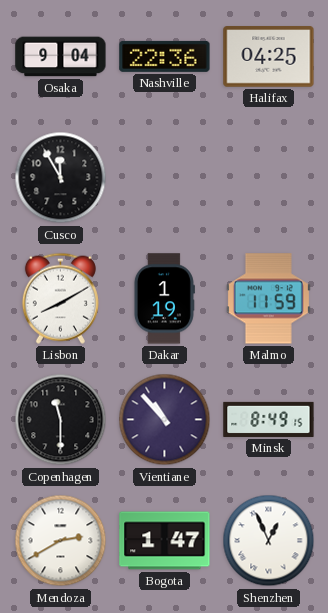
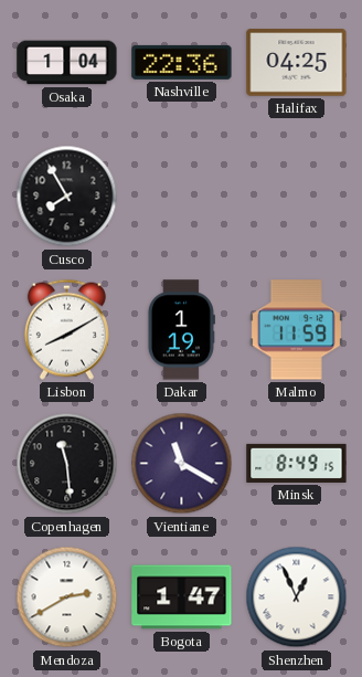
Osaka: 9:04 -> 1:04
Cusco: 11:55 -> 7:55
Copenhagen: 11:30 -> 11:29
Vientiane: 10:53 -> 11:20
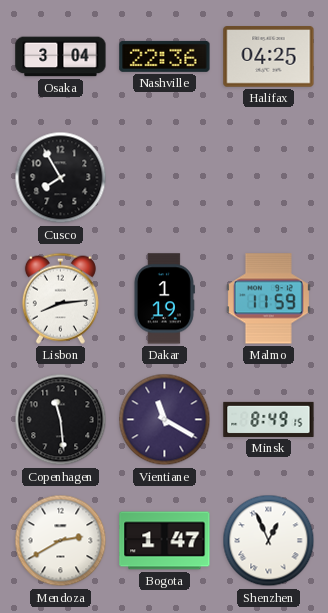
Osaka: 1:04 -> 3:04
Lisbon: 8:10 -> 8:14
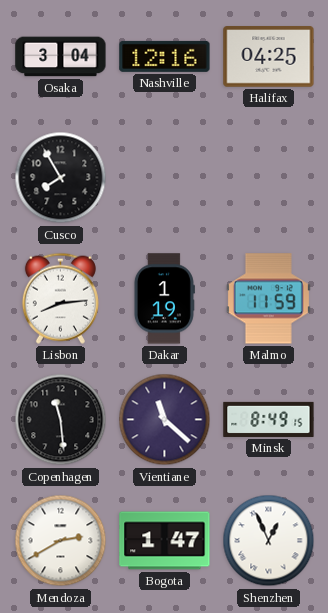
Nashville: 22:36 -> 12:16
Vientiane: 11:20 -> 11:22
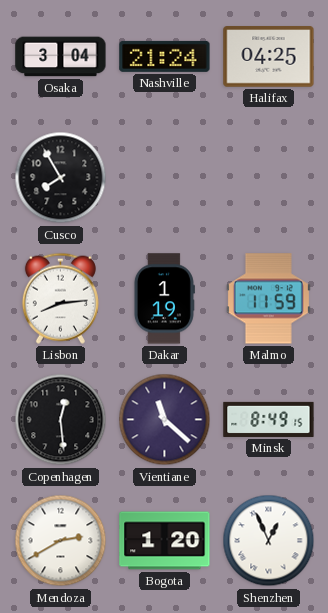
Nashville: 12:16 -> 21:24
Copenhagen: 11:29 -> 12:29
Bogota: 1:47 -> 1:20
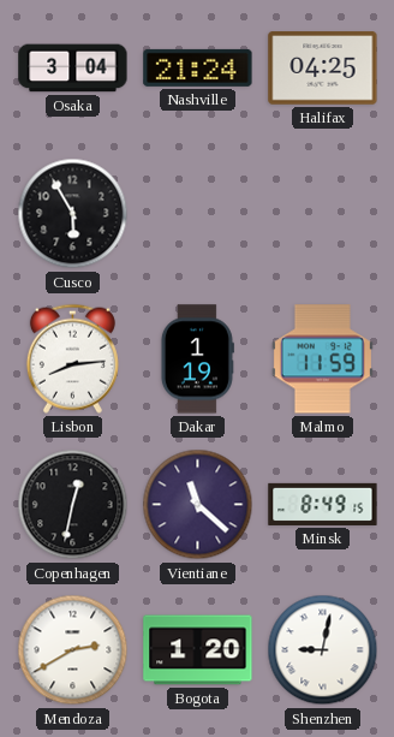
Cusco: 7:55 -> 5:55
Copenhagen: 12:29 -> 12:32
Shenzhen: 12:56 -> 9:02
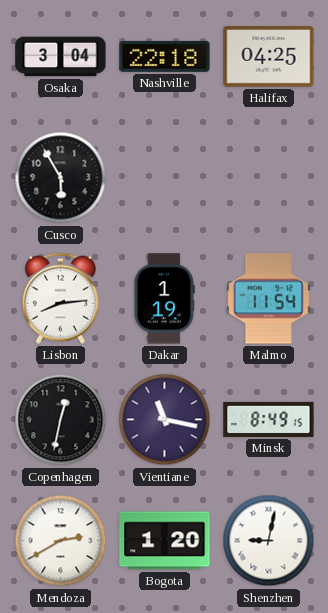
Nashville: 21:24 -> 22:18
Malmo: 11:59 -> 11:54
Vientiane: 11:22 -> 11:17
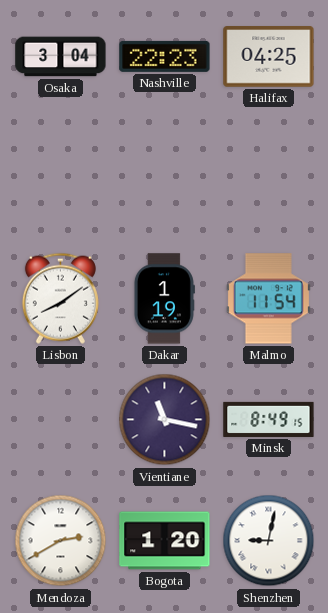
Nashville: 22:18 -> 22:23
Cusco: 5:55 -> none
Lisbon: 8:14 -> 8:09
Copenhagen: 12:32 -> none
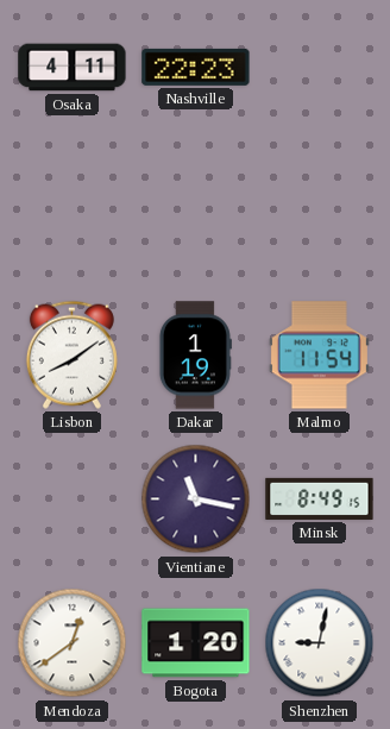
Osaka: 3:04 -> 4:11
Halifax: 04:25 -> none
Mendoza: 2:40 -> 12:39
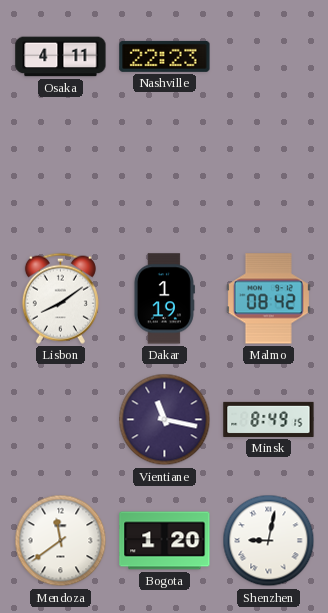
Malmo: 11:54 -> 08:42
Mendoza: 12:39 -> 11:39
